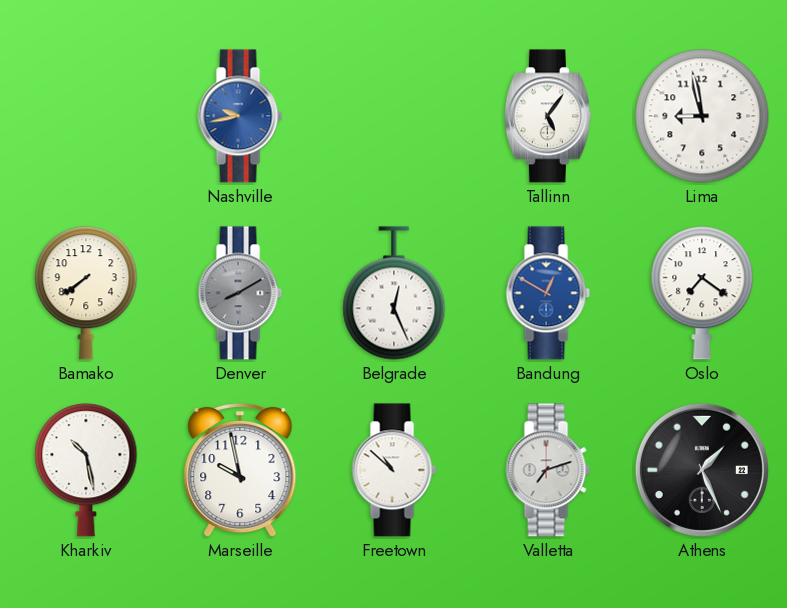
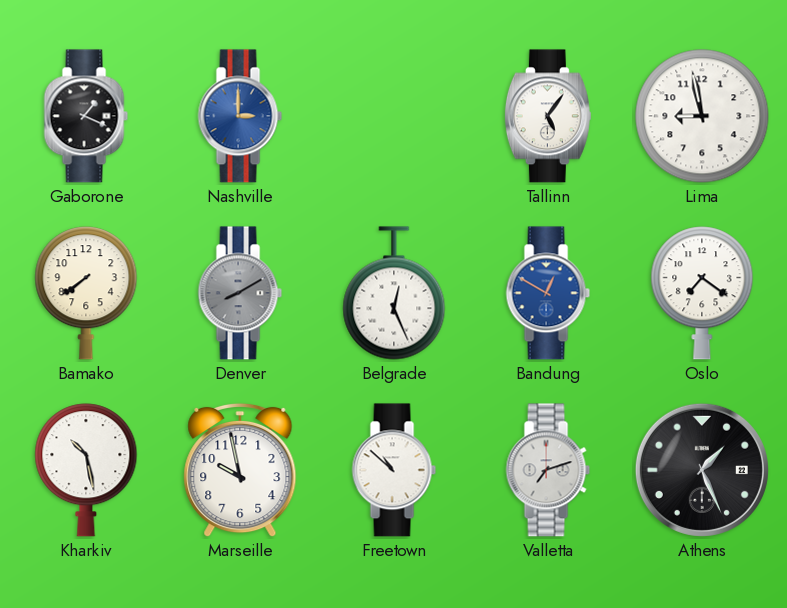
Gaborone: none -> 1:19
Nashville: 9:43 -> 3:00
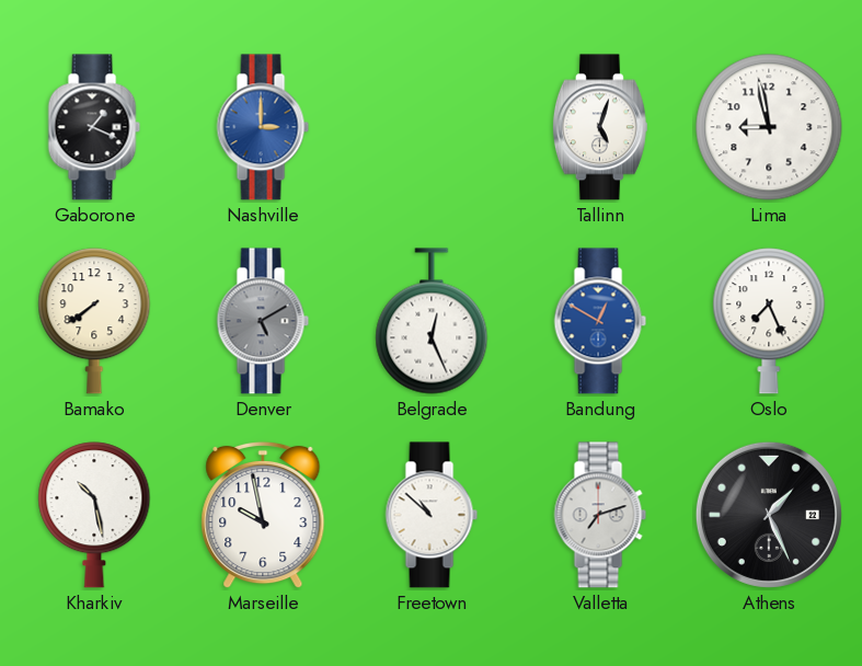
Tallinn: 5:06 -> 5:03
Denver: 8:10 -> 5:10
Oslo: 7:21 -> 7:26
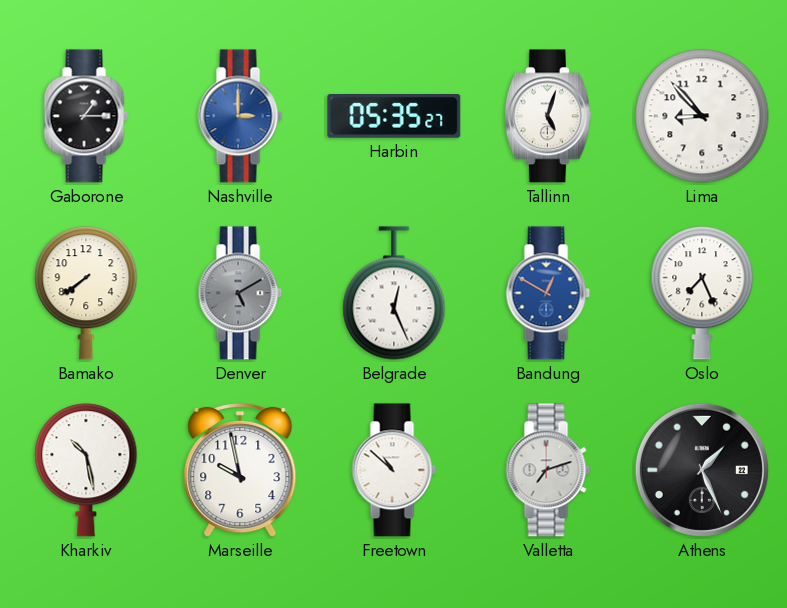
Gaborone: 1:19 -> 1:15
Harbin: none -> 05:35
Lima: 8:58 -> 8:53
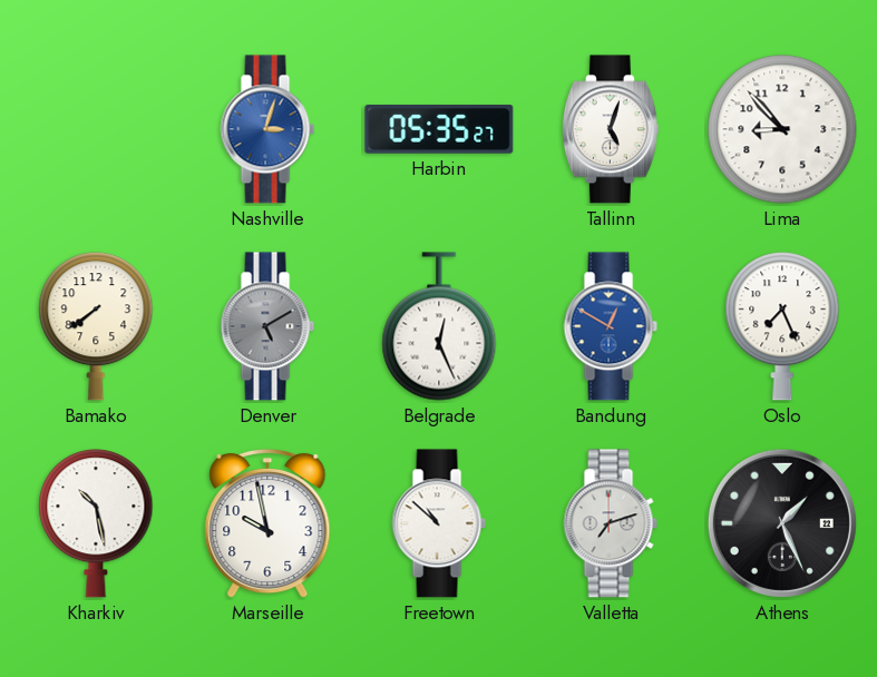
Gaborone: 1:15 -> none
Nashville: 3:00 -> 3:03
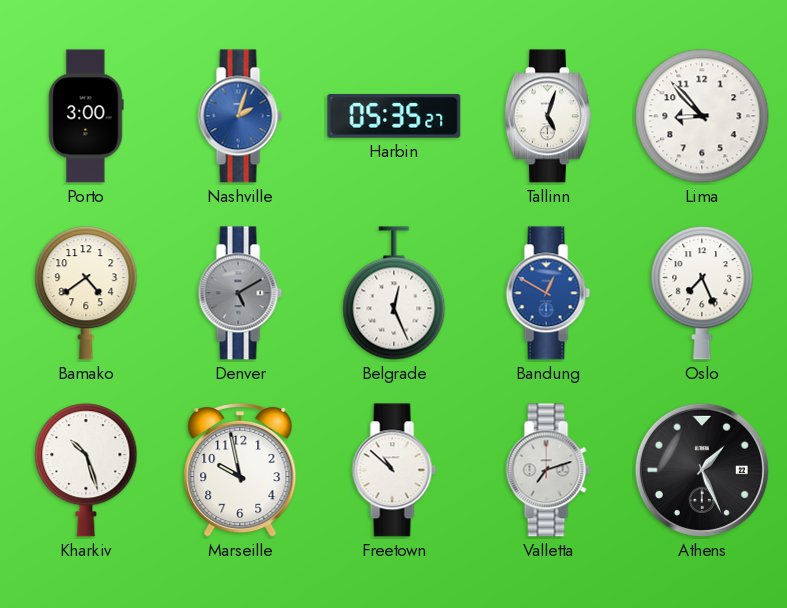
Porto: none -> 3:00
Nashville: 3:03 -> 2:03
Bamako: 7:39 -> 4:39
Kharkiv: 10:28 -> 10:27
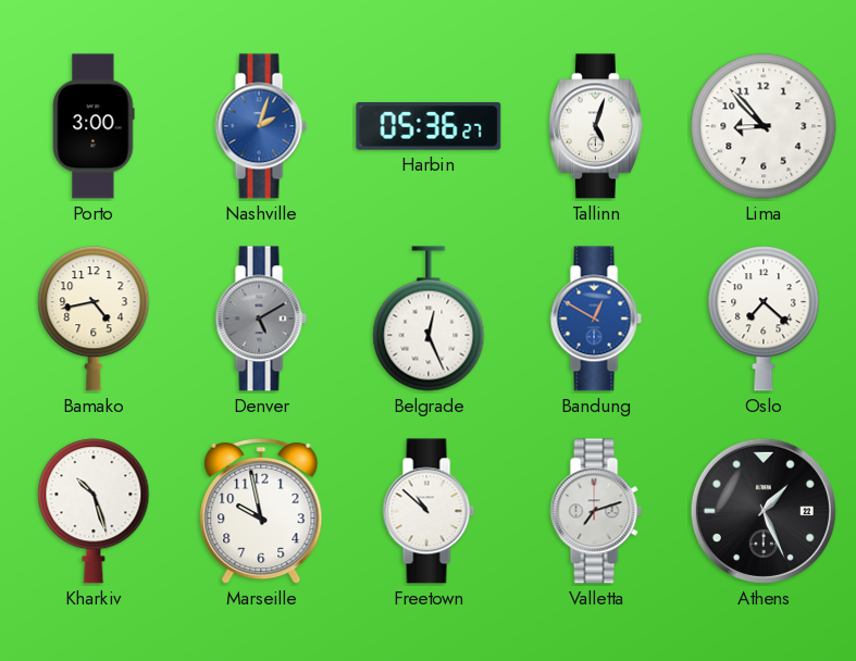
Harbin: 05:35 -> 05:36
Bamako: 4:39 -> 4:43
Oslo: 7:26 -> 7:22
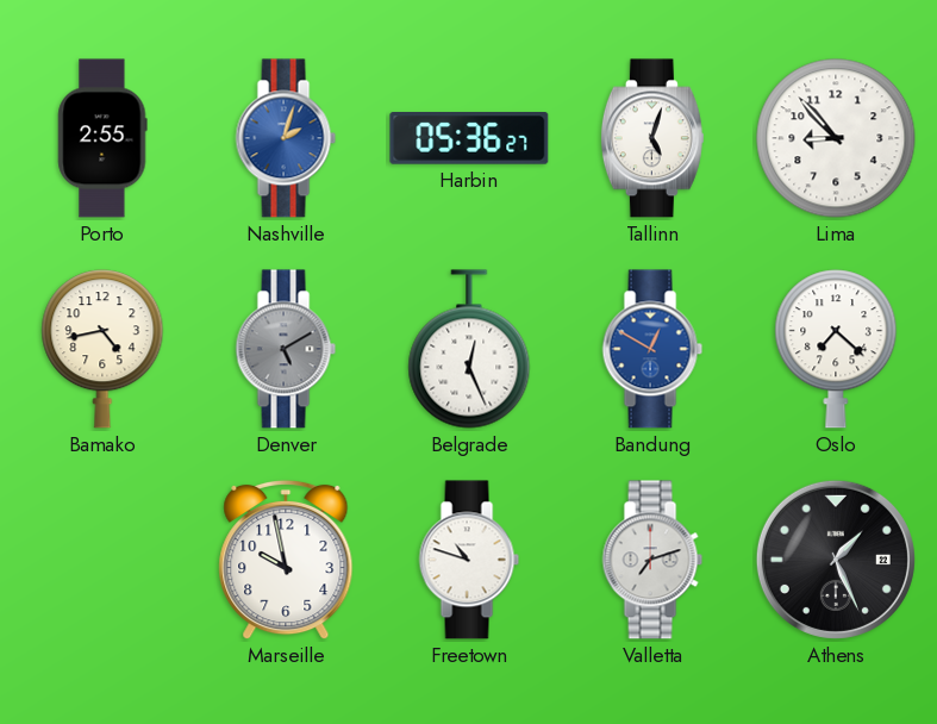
Porto: 3:00 -> 2:55
Kharkiv: 10:27 -> none
Freetown: 10:52 -> 10:48
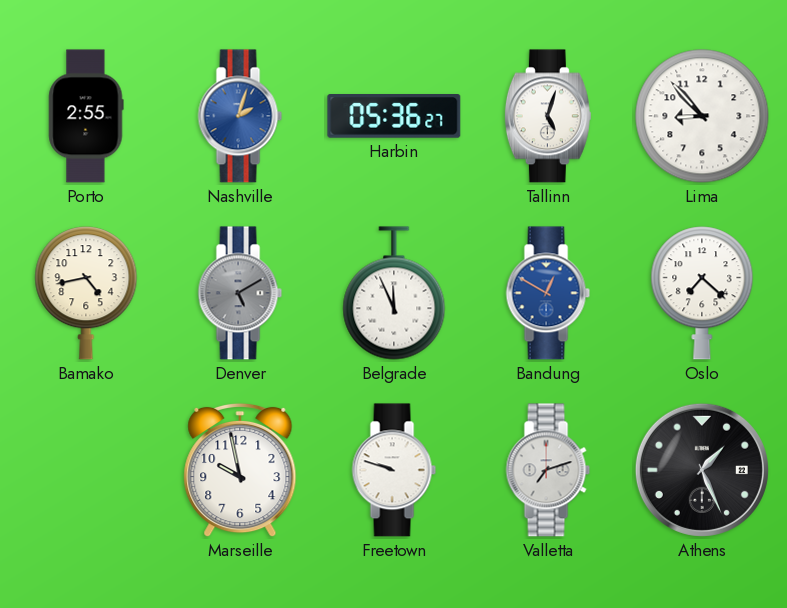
Belgrade: 12:26 -> 11:56
Freetown: 10:48 -> 9:48
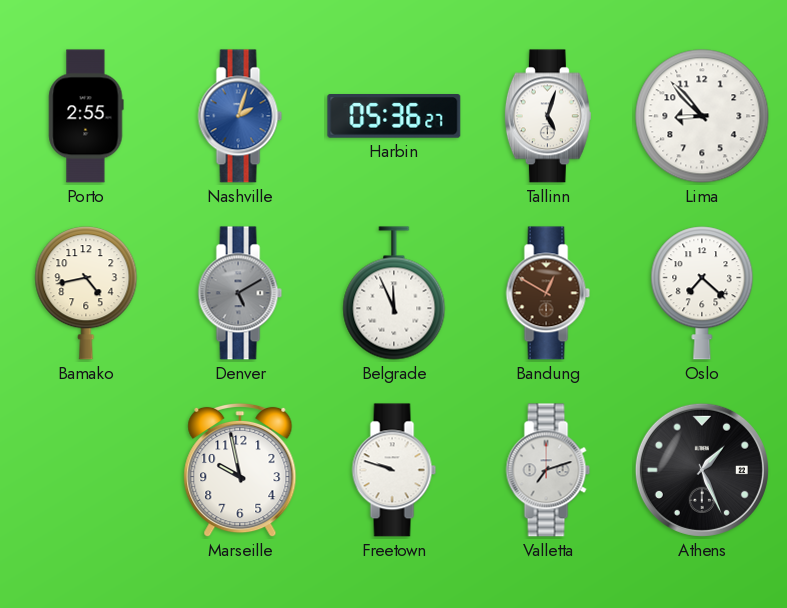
Bandung dial: blue -> brown
